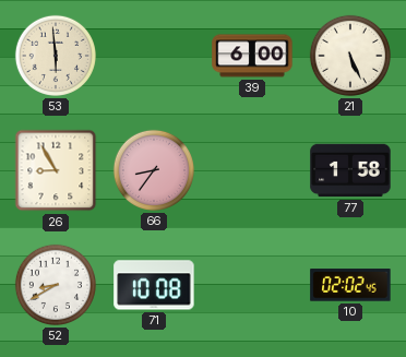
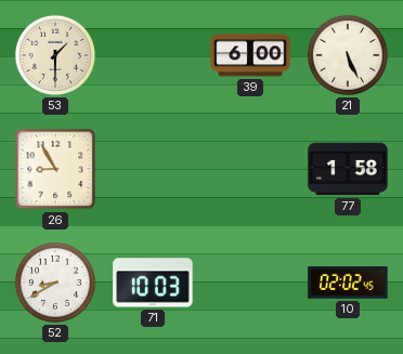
53: 5:59 -> 1:30
66: 8:36 -> none
71: 10:08 -> 10:03
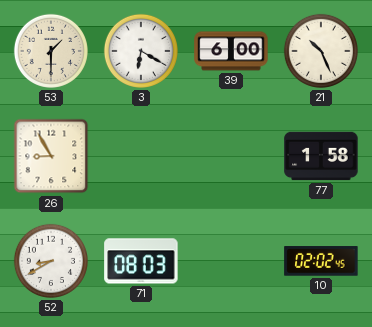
3: none -> 6:20
21: 5:26 -> 10:26
71: 10:03 -> 08:03
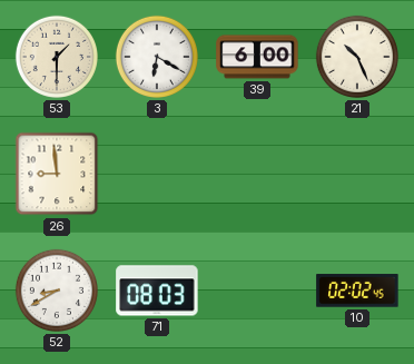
26: 8:55 -> 8:59
77: 1:58 -> none
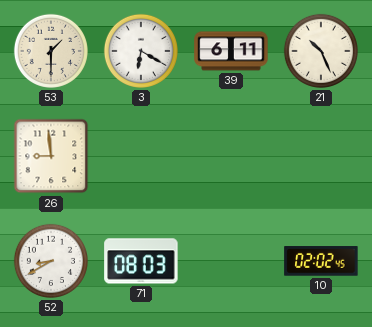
39: 6:00 -> 6:11
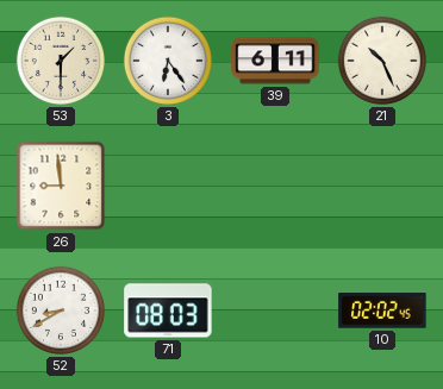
3: 6:20 -> 6:24
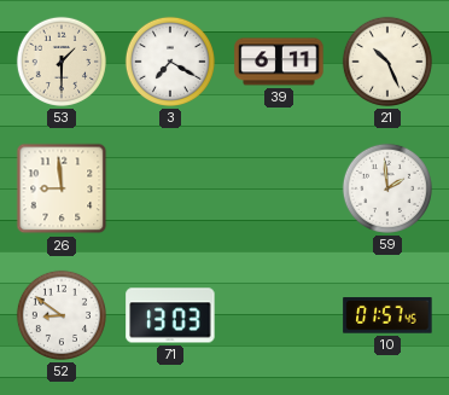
3: 6:24 -> 7:20
59: none -> 1:59
52: 8:40 -> 8:51
71: 08:03 -> 13:03
10: 02:02 -> 01:57
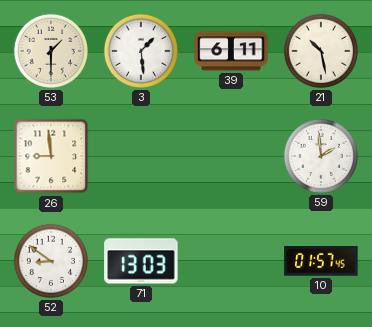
3: 7:20 -> 1:29
21: 10:26 -> 10:28
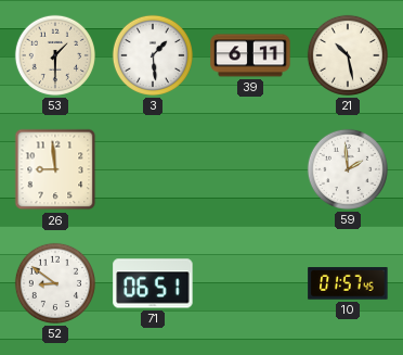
71: 13:03 -> 06:51
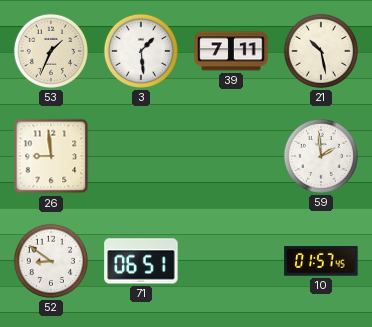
53: 1:30 -> 1:34
39: 6:11 -> 7:11
